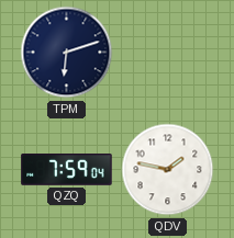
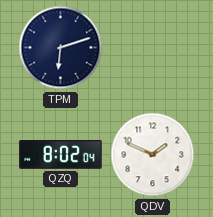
QZQ: 7:59 -> 8:02
QDV: 1:47 -> 1:49
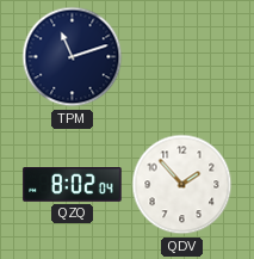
TPM: 6:12 -> 11:12
QDV: 1:49 -> 1:53
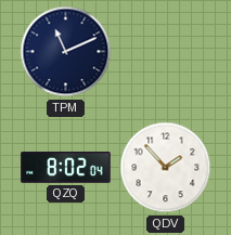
TPM: 11:12 -> 11:11
